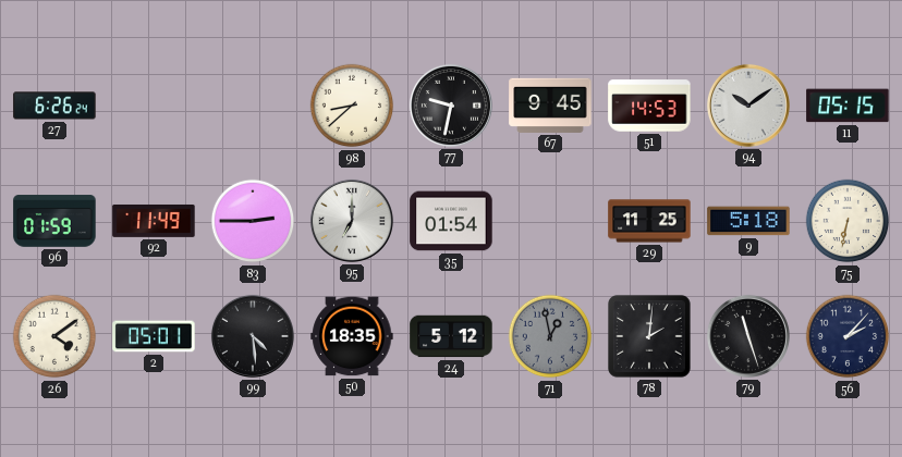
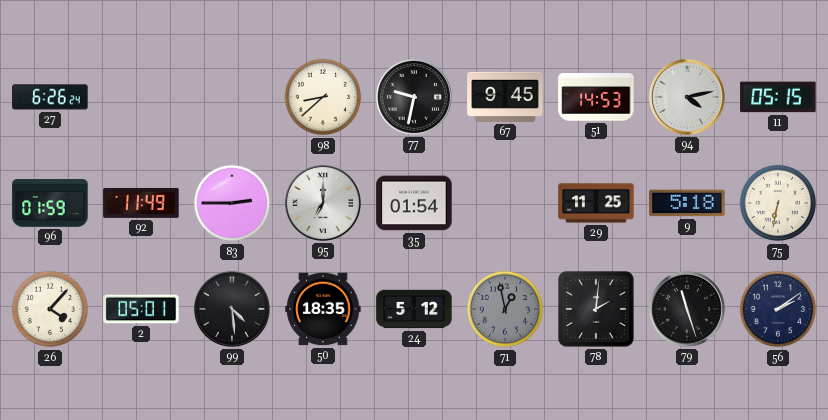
94: 10:09 -> 4:13
26: 4:09 -> 4:07
56: 2:07 -> 2:09
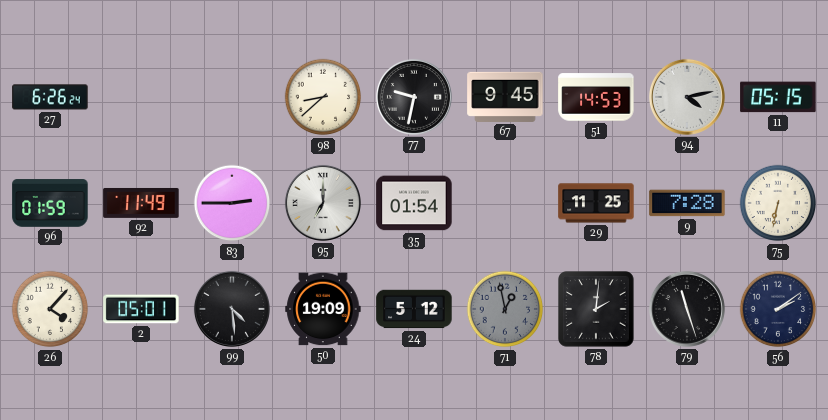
9: 5:18 -> 7:28
50: 18:35 -> 19:09
